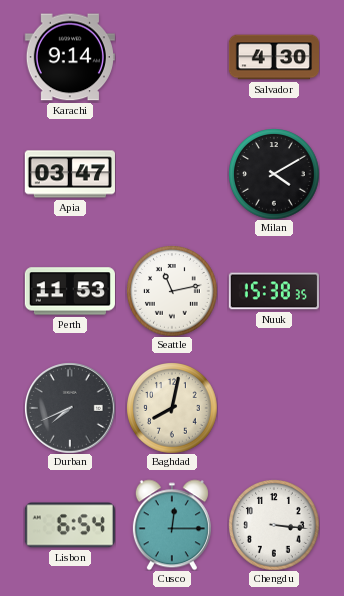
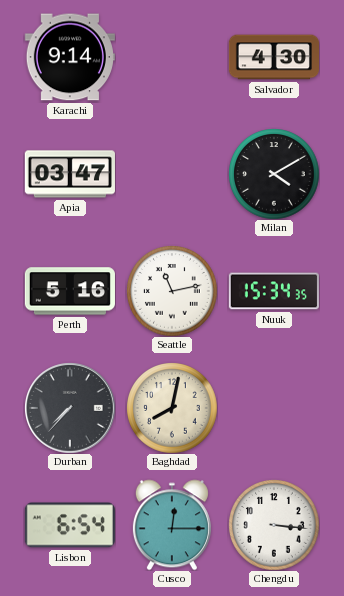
Perth: 11:53 -> 5:16
Nuuk: 15:38 -> 15:34
Durban: 7:41 -> 7:37
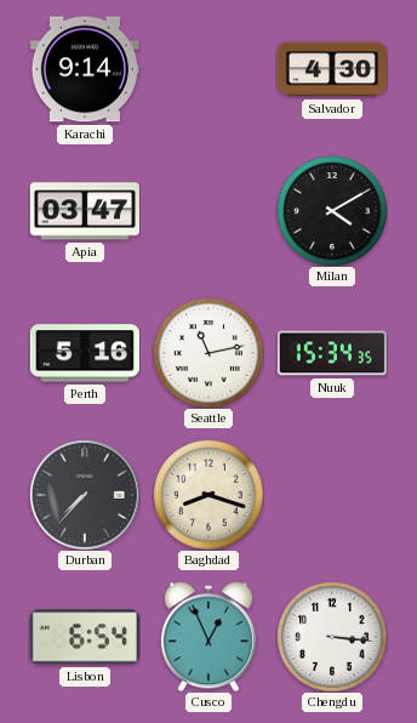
Baghdad: 8:02 -> 8:18
Cusco: 12:15 -> 12:56
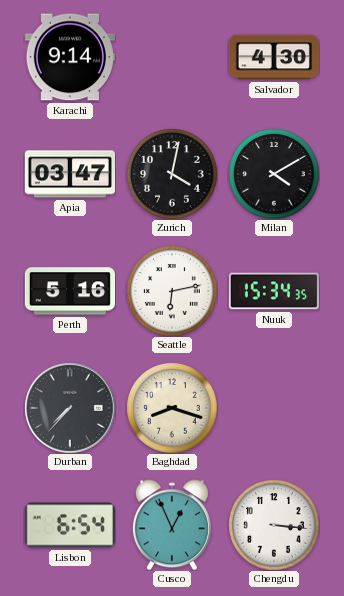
Zurich: none -> 4:02
Seattle: 11:13 -> 6:13
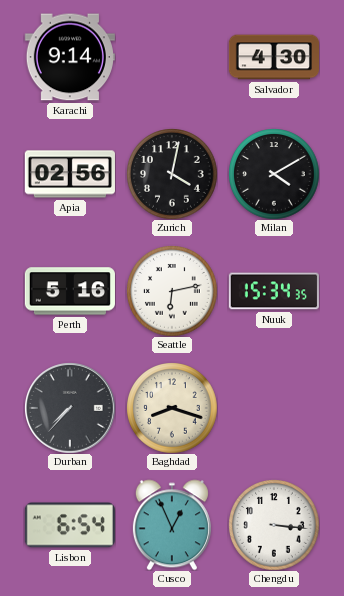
Apia: 03:47 -> 02:56
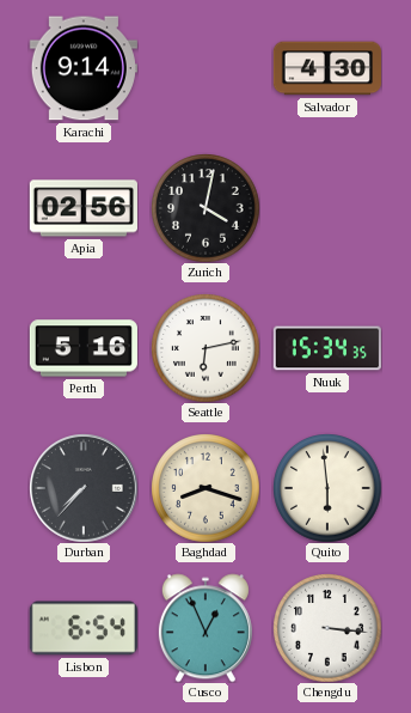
Milan: 4:10 -> none
Quito: none -> 5:59
